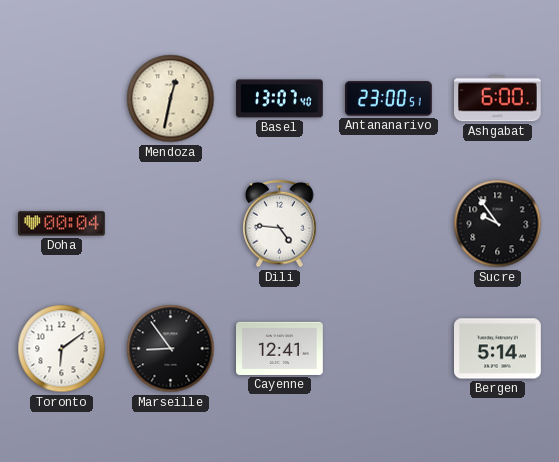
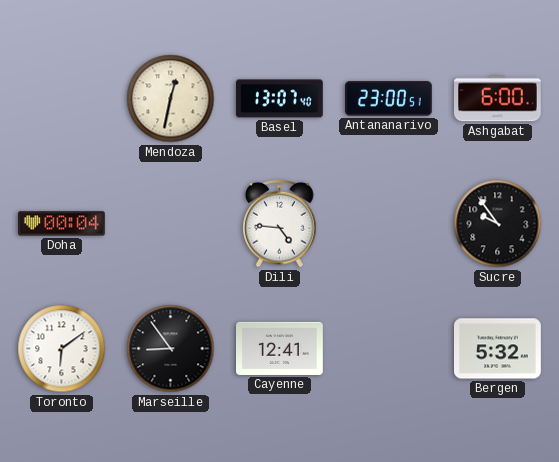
Bergen: 5:14 -> 5:32
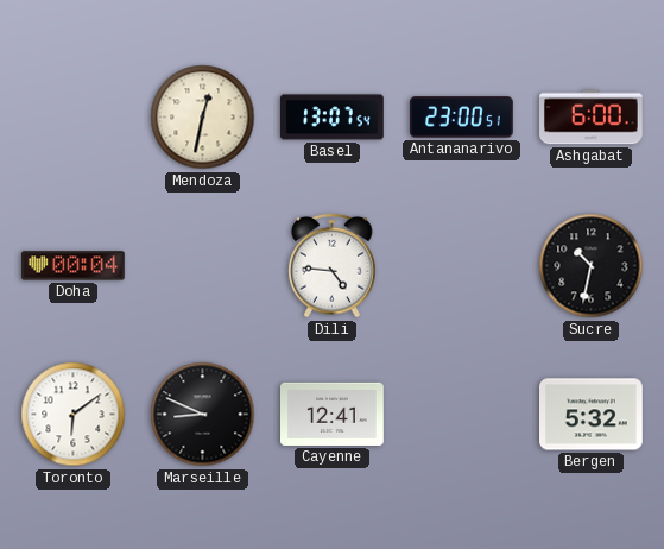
Basel: 13:07:40 -> 13:07:54
Sucre: 9:54 -> 10:32
Marseille: 8:54 -> 8:49
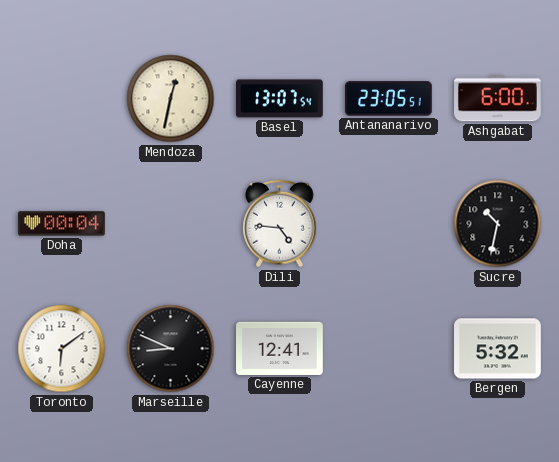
Antananarivo: 23:00 -> 23:05
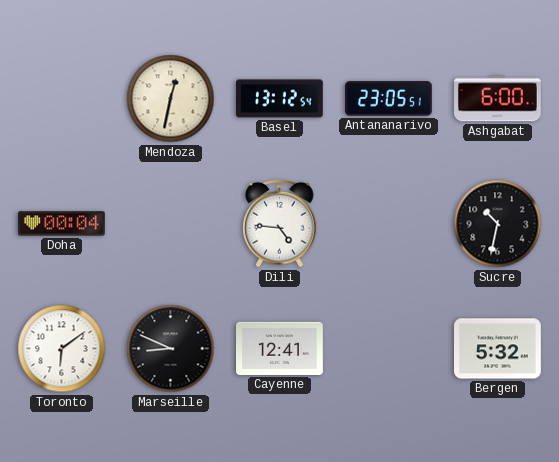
Basel: 13:07 -> 13:12
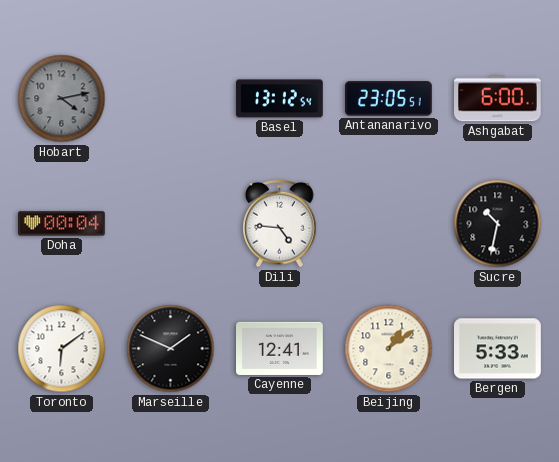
Hobart: none -> 4:13
Mendoza: 12:32 -> none
Marseille: 8:49 -> 1:49
Beijing: none -> 1:09
Bergen: 5:32 -> 5:33
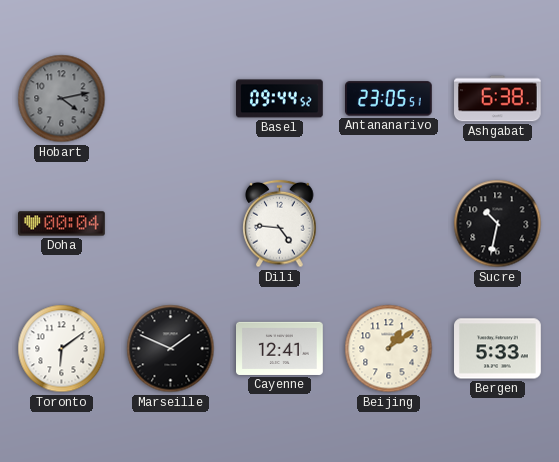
Basel: 13:12 -> 09:44
Ashgabat: 6:00 -> 6:38
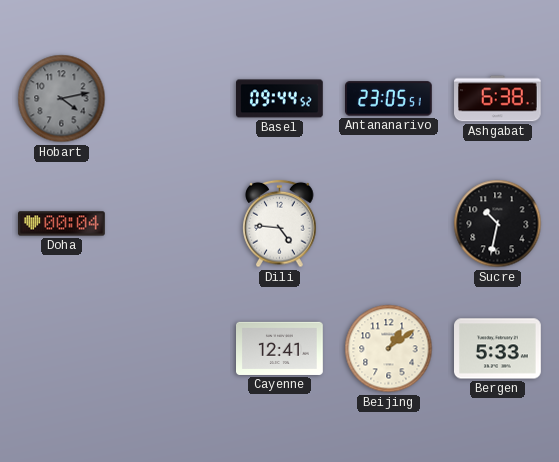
Toronto: 6:09 -> none
Marseille: 1:49 -> none
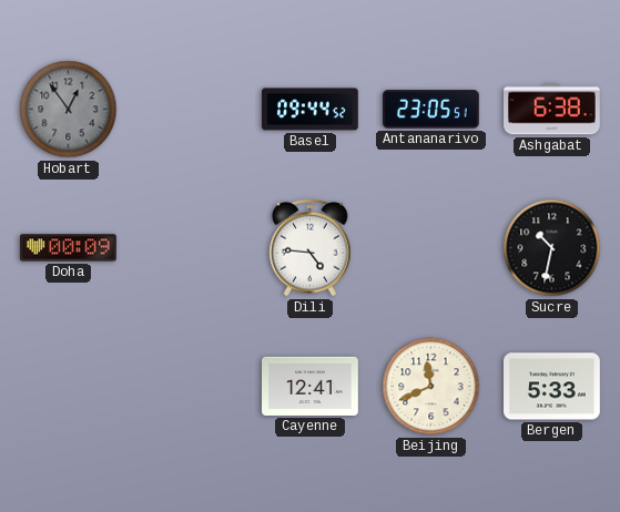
Hobart: 4:13 -> 12:54
Doha: 00:04 -> 00:09
Beijing: 1:09 -> 11:41
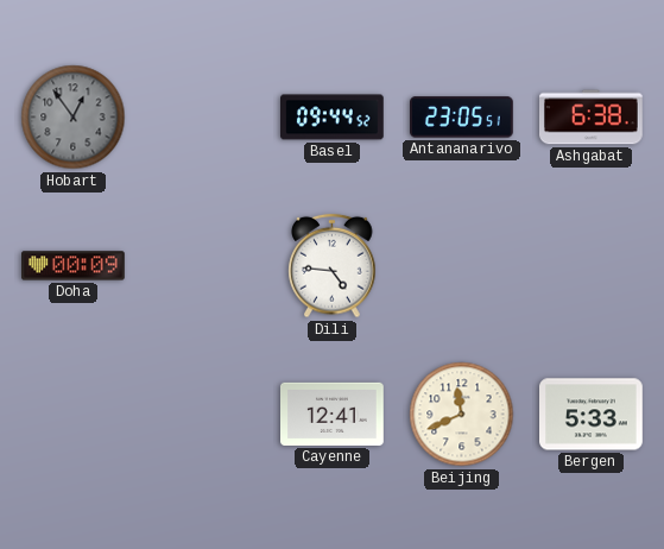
Sucre: 10:32 -> none
